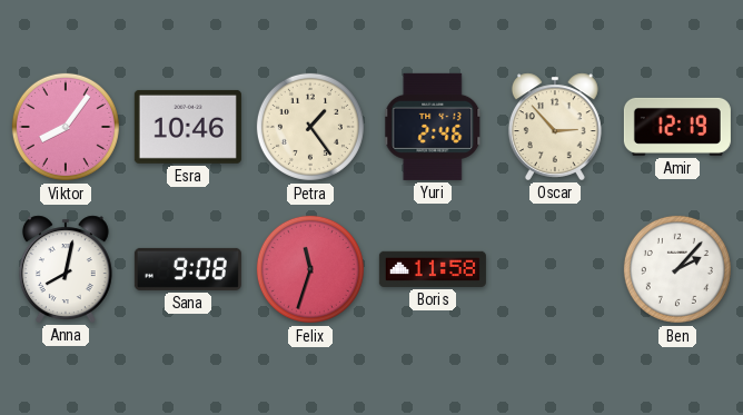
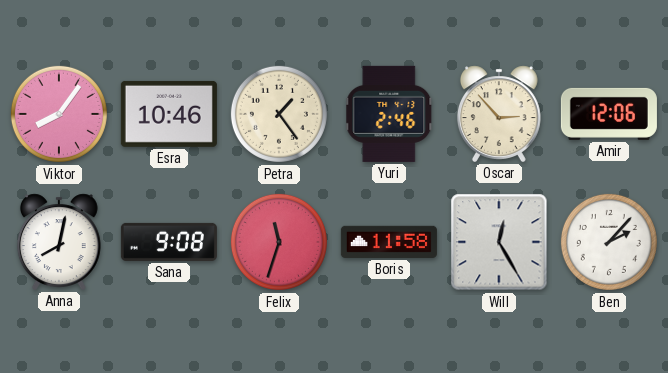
Amir: 12:19 -> 12:06
Will: none -> 12:25
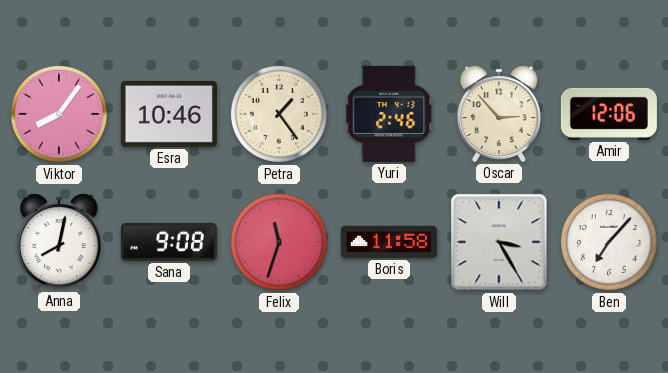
Will: 12:25 -> 3:25
Ben: 2:07 -> 7:07
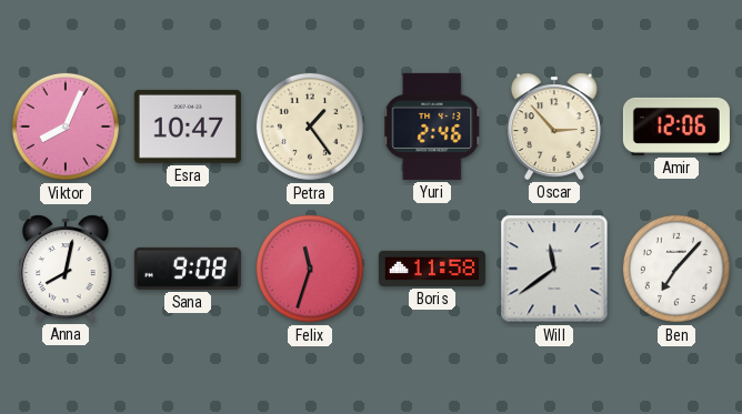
Viktor: 8:06 -> 8:04
Esra: 10:46 -> 10:47
Will: 3:25 -> 11:39
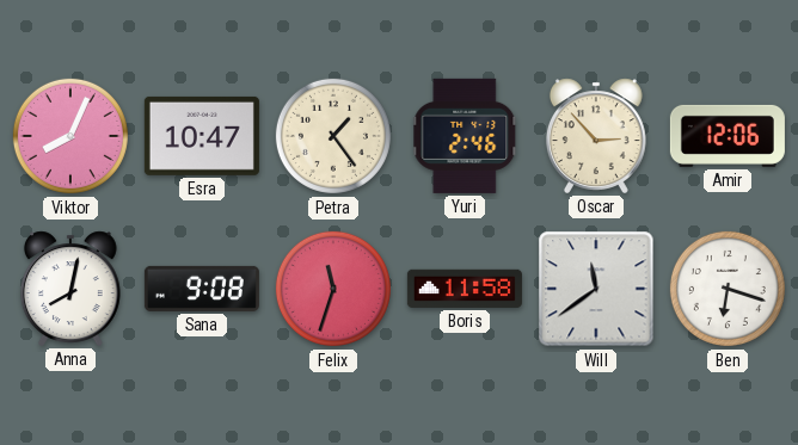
Ben: 7:07 -> 6:18
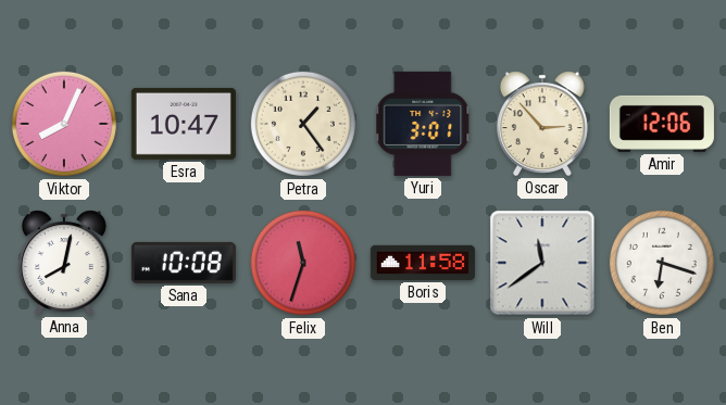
Yuri: 2:46 -> 3:01
Sana: 9:08 -> 10:08
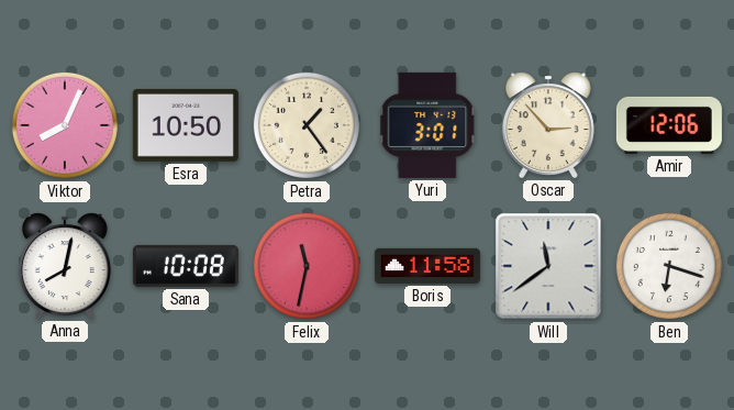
Esra: 10:47 -> 10:50
Felix: 11:33 -> 11:32
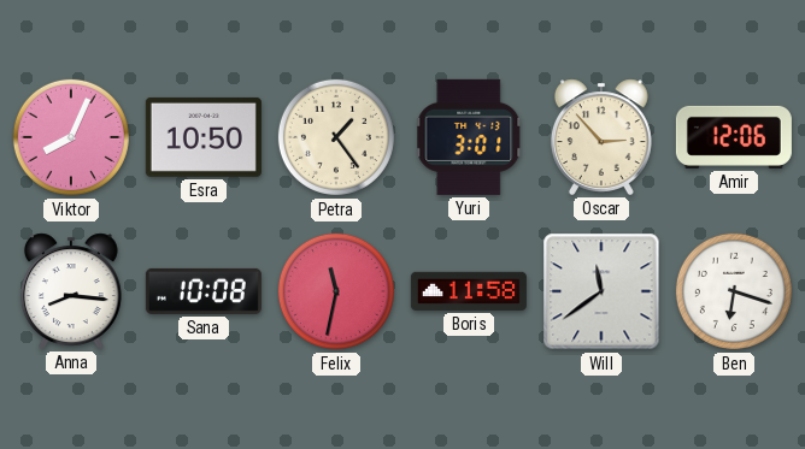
Anna: 8:02 -> 8:16
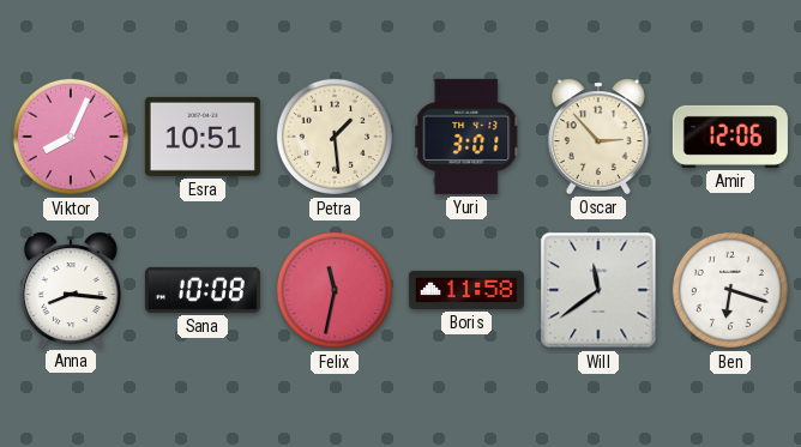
Esra: 10:50 -> 10:51
Petra: 1:24 -> 1:29
